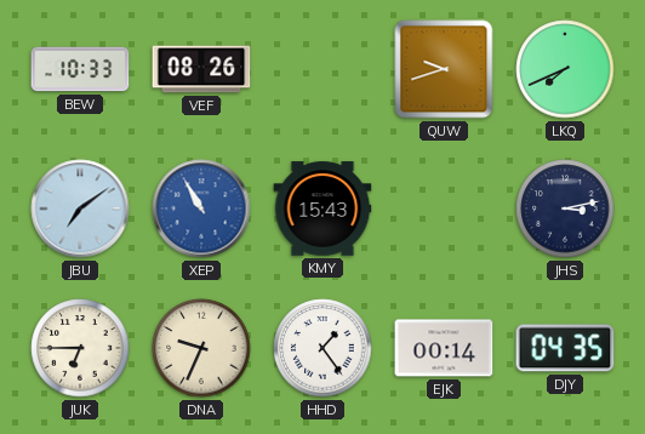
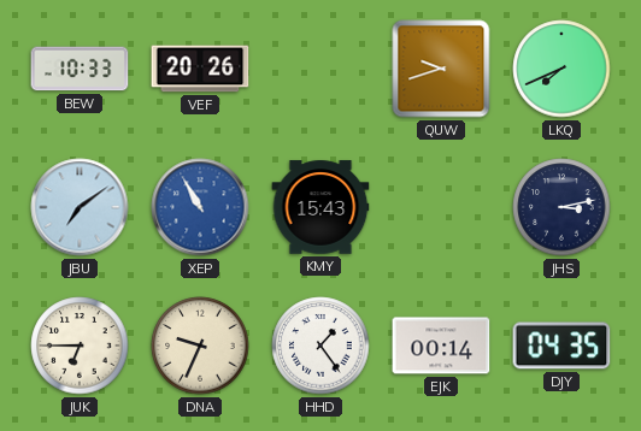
VEF: 08:26 -> 20:26
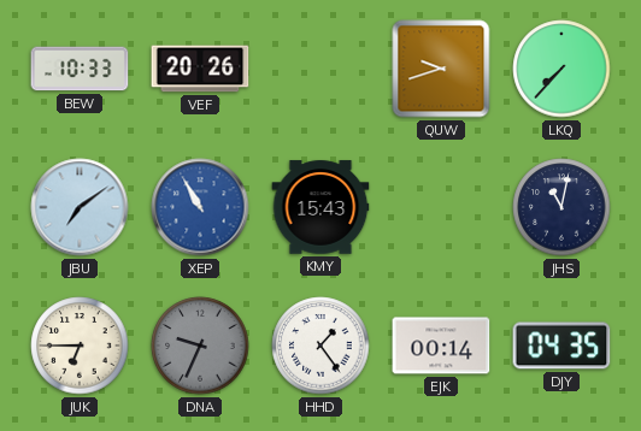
LKQ: 7:41 -> 7:37
JHS: 3:13 -> 11:02
DNA dial: cream -> grey
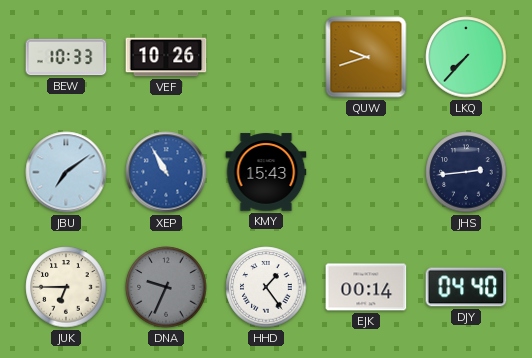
VEF: 20:26 -> 10:26
JHS: 11:02 -> 2:44
DJY: 04:35 -> 04:40
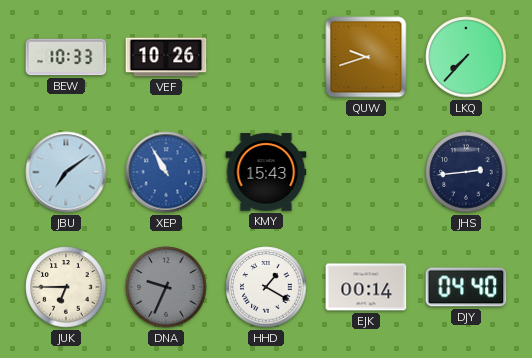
HHD: 1:24 -> 1:20
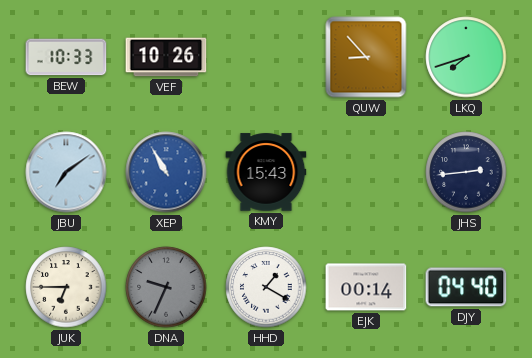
QUW: 9:42 -> 8:53
LKQ: 7:37 -> 7:42
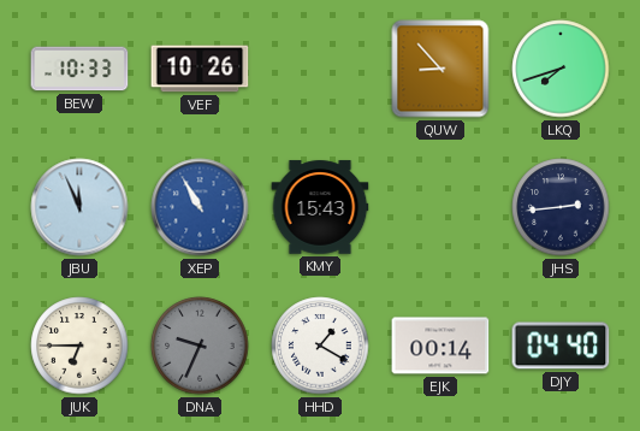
JBU: 7:09 -> 11:56
